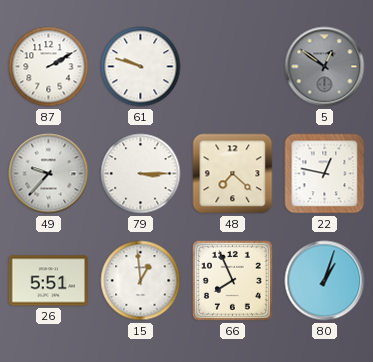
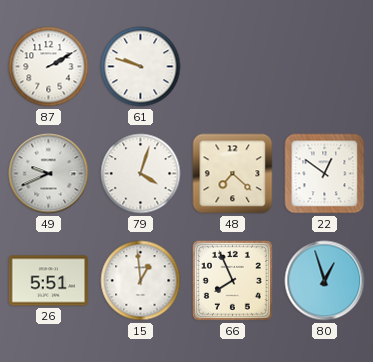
5: 12:51 -> none
49: 9:37 -> 9:41
79: 3:15 -> 4:03
22: 12:47 -> 12:51
80: 1:03 -> 12:57
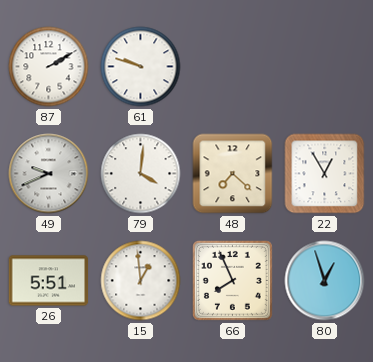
79: 4:03 -> 4:01
22: 12:51 -> 12:55
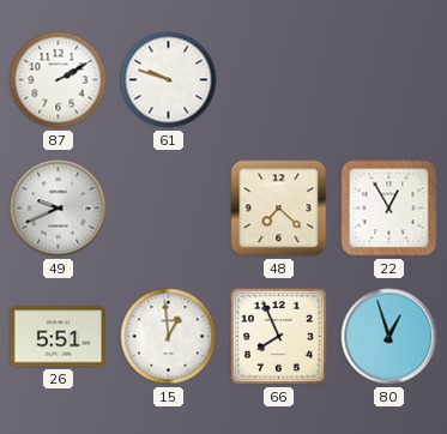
79: 4:01 -> none
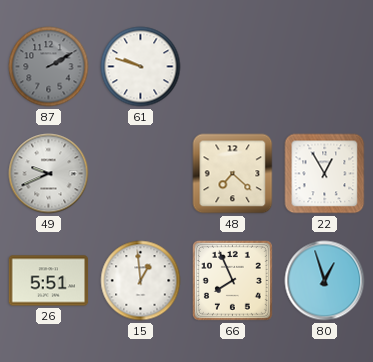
87 dial: white -> grey
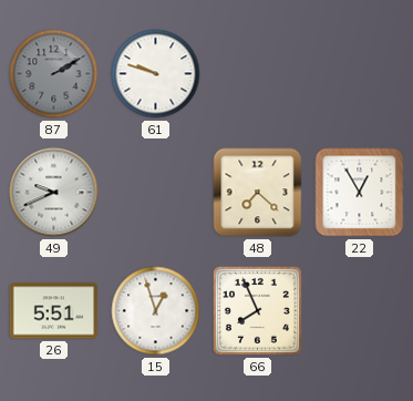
15: 12:59 -> 12:57
80: 12:57 -> none
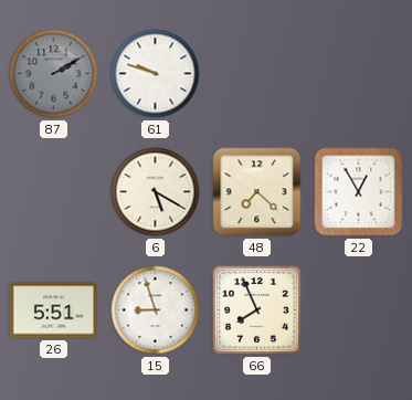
49: 9:41 -> none
6: none -> 5:20
15: 12:57 -> 8:57
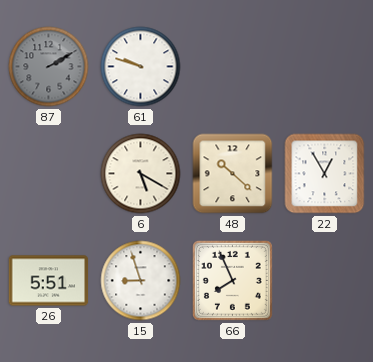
48: 7:22 -> 10:22
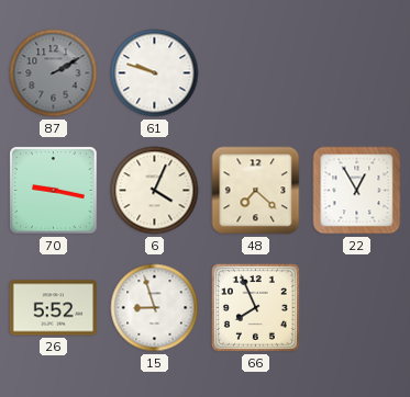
70: none -> 9:17
6: 5:20 -> 4:04
48: 10:22 -> 7:22
26: 5:51 -> 5:52
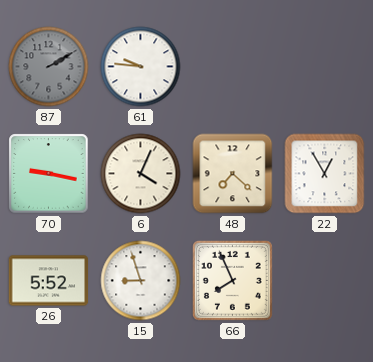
61: 9:48 -> 9:46
